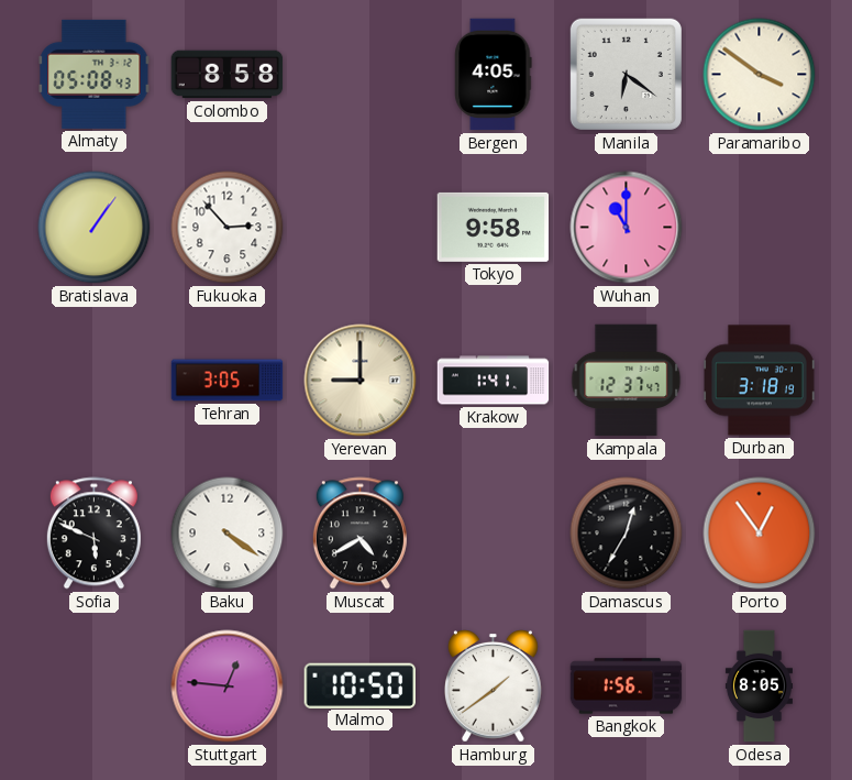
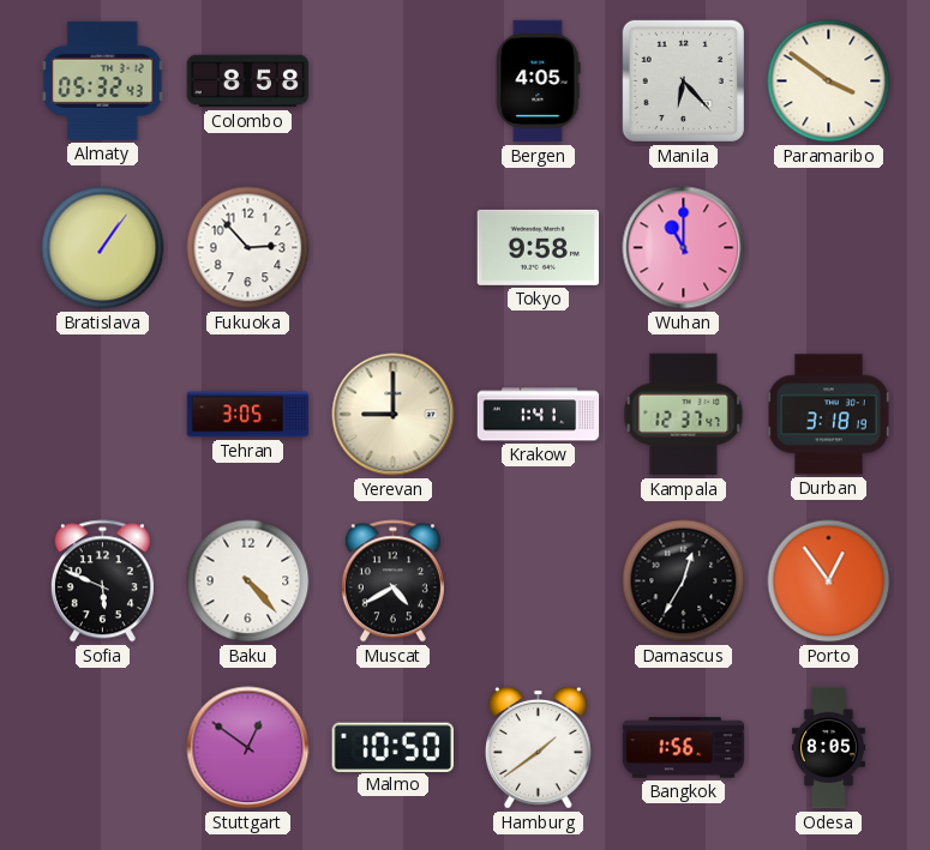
Almaty: 05:08 -> 05:32
Manila: 6:21 -> 6:23
Baku: 4:21 -> 4:23
Stuttgart: 12:46 -> 12:51
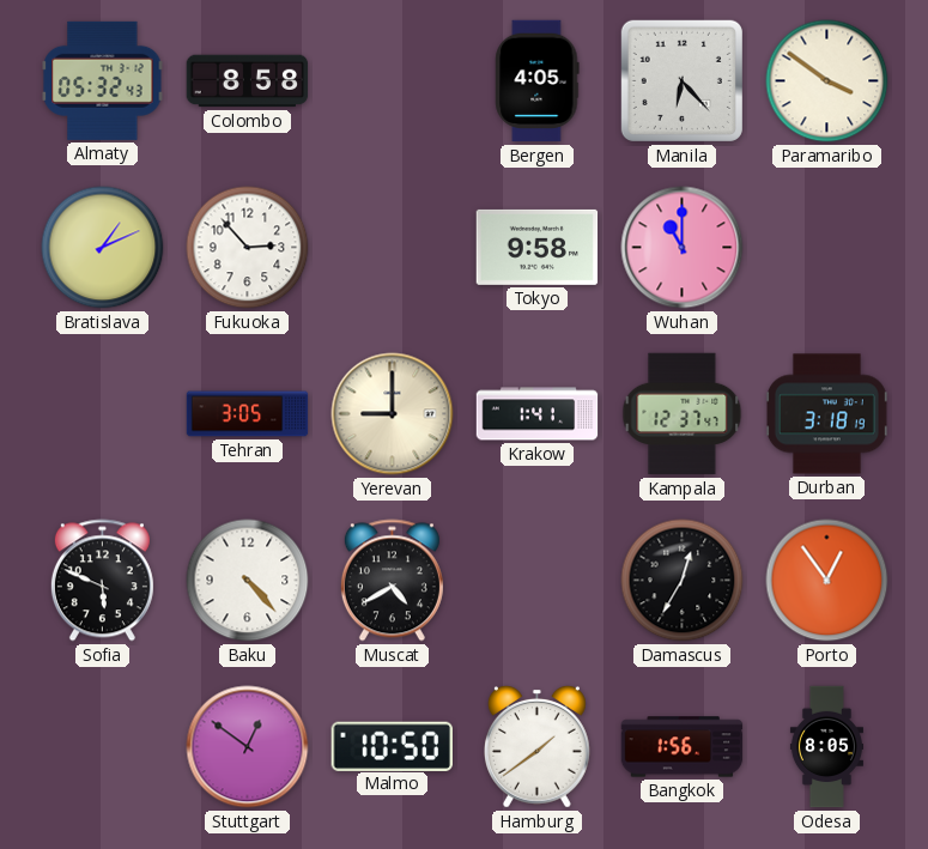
Bratislava: 1:06 -> 1:11
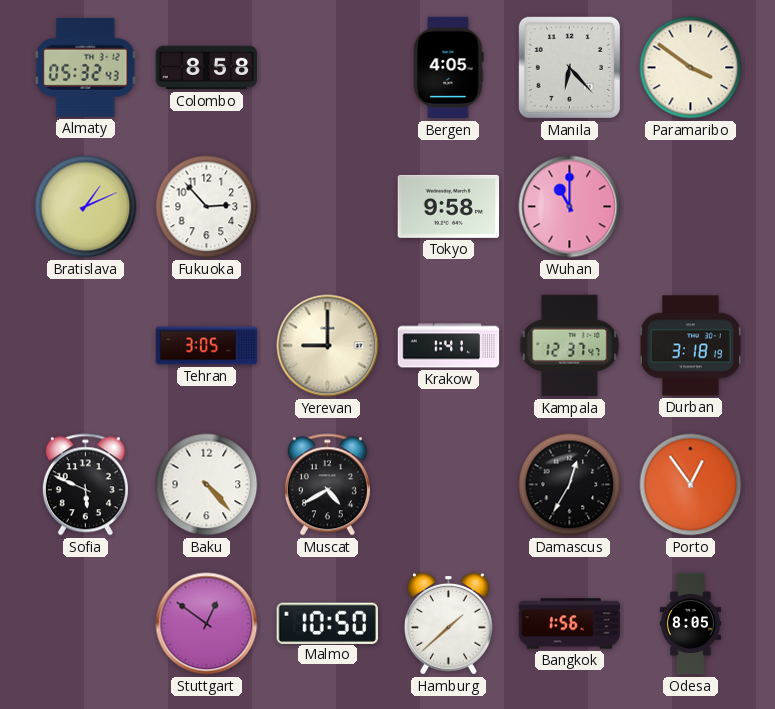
Hamburg: 1:39 -> 1:38
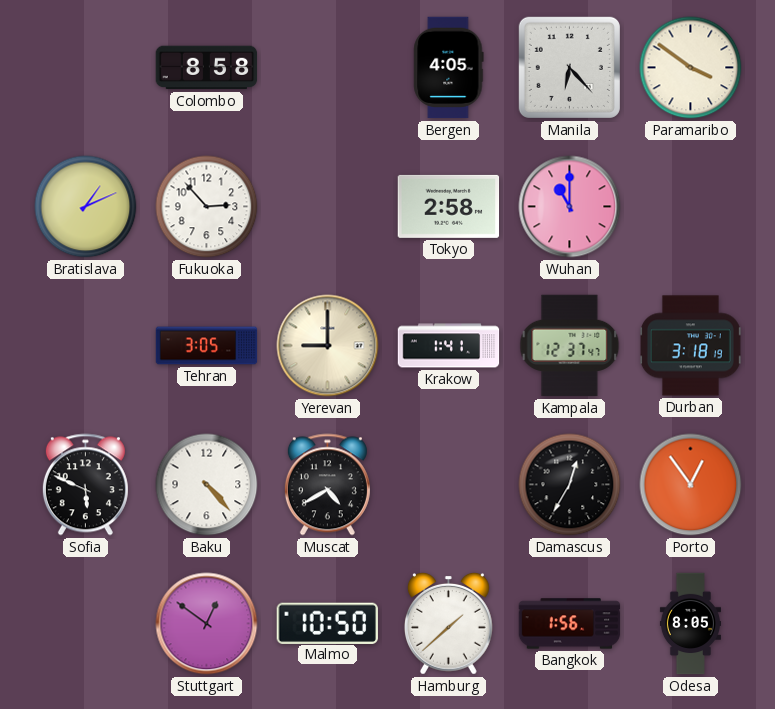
Almaty: 05:32 -> none
Tokyo: 9:58 -> 2:58
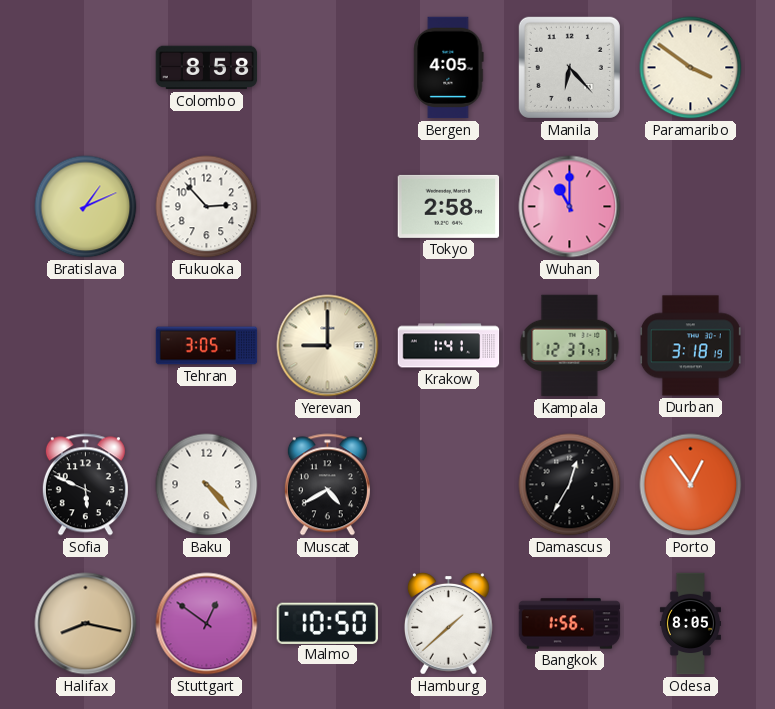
Halifax: none -> 8:17
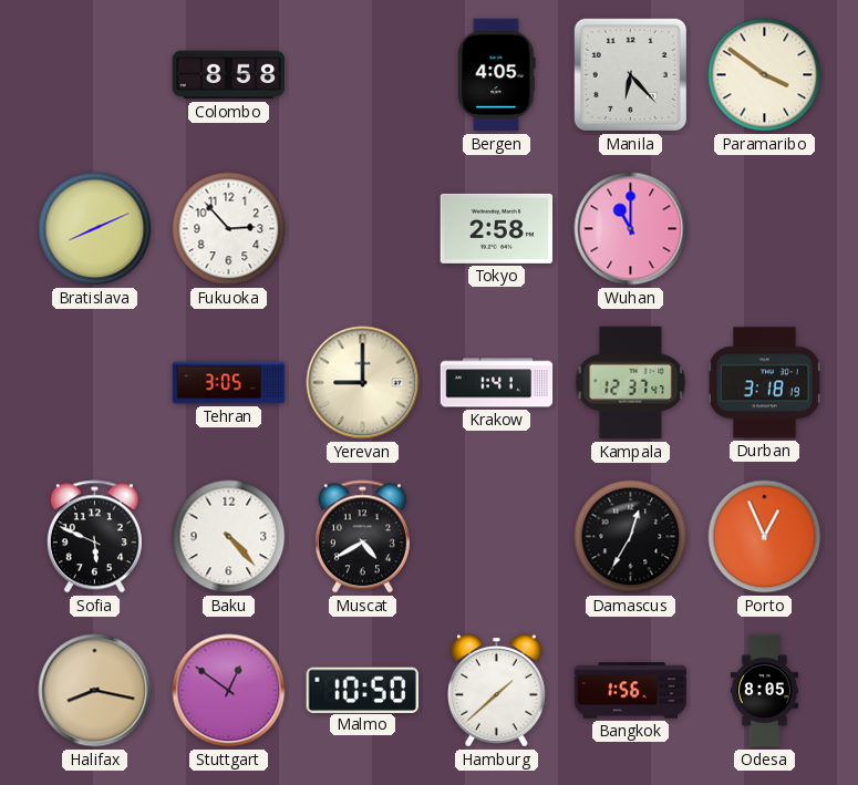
Bratislava: 1:11 -> 8:11
Porto: 12:54 -> 12:56
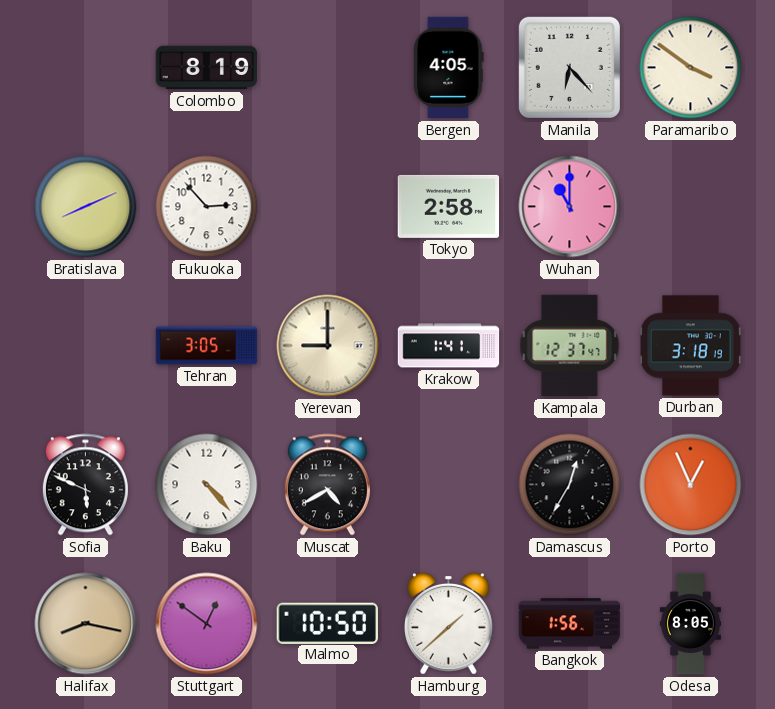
Colombo: 8:58 -> 8:19
